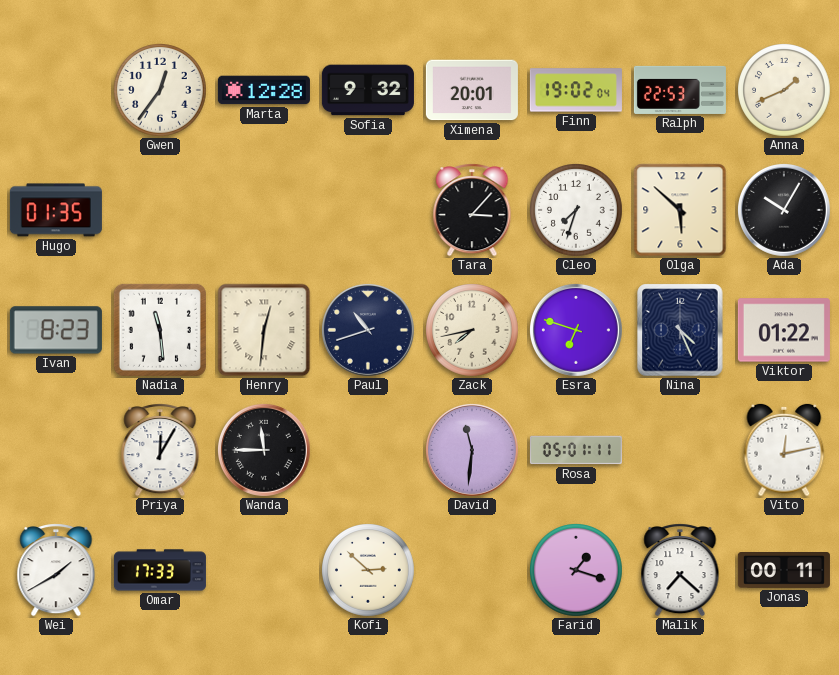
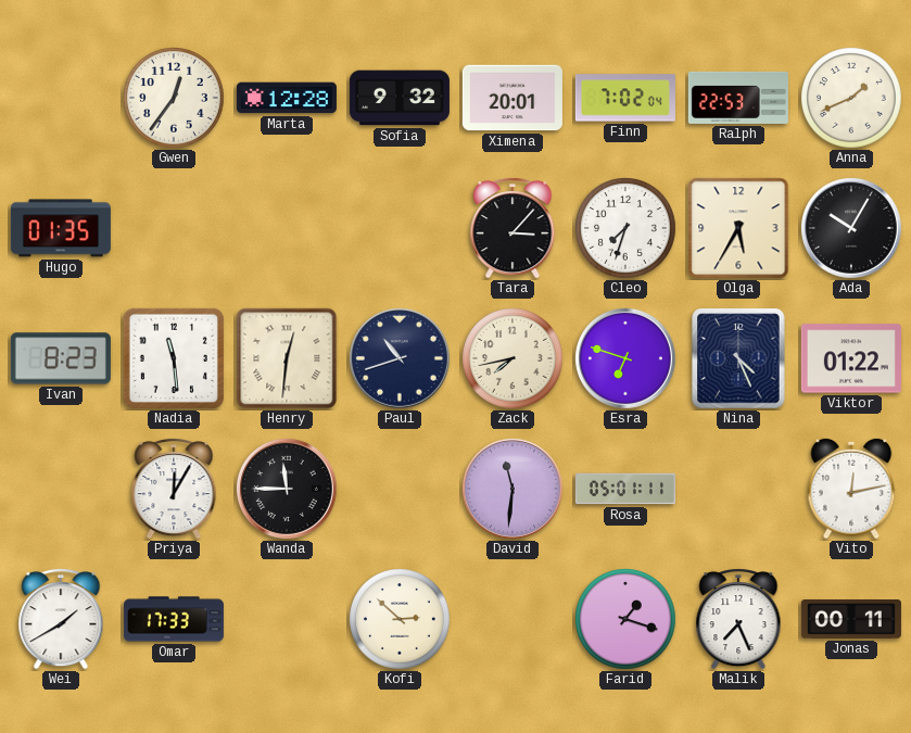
Finn: 19:02 -> 7:02
Olga: 5:52 -> 5:35
Malik: 7:22 -> 7:26
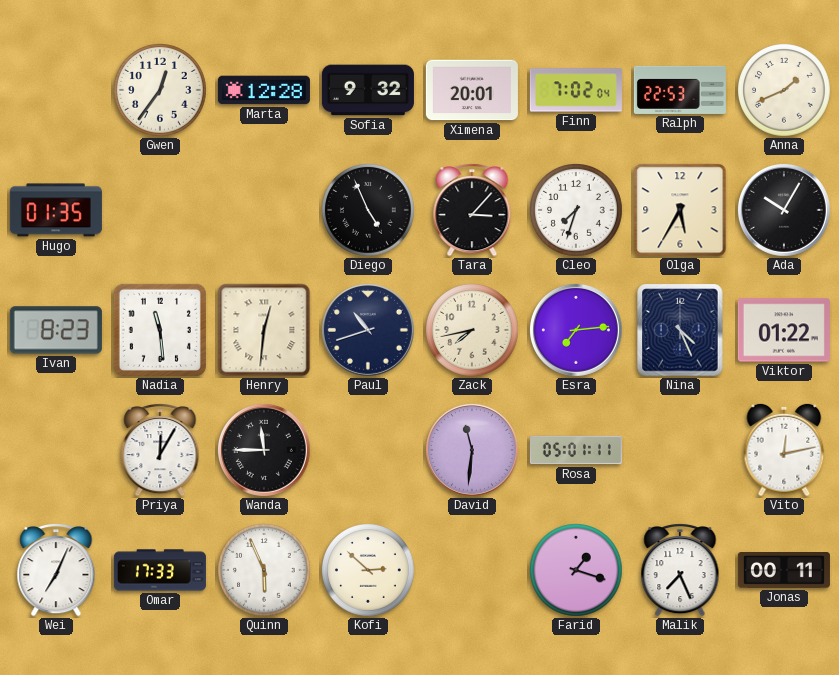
Diego: none -> 4:56
Esra: 6:48 -> 7:14
Wei: 1:40 -> 7:04
Quinn: none -> 5:56
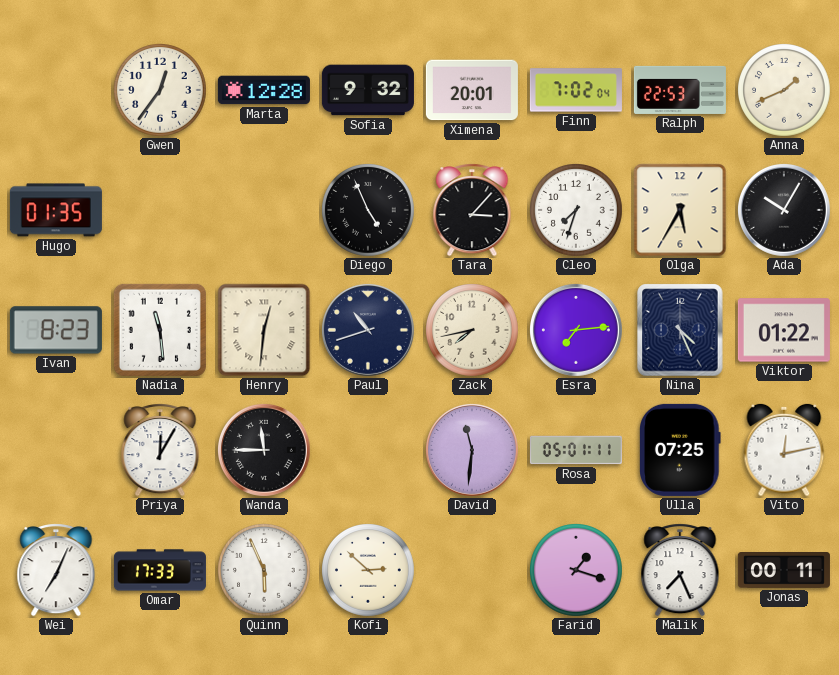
Ulla: none -> 07:25
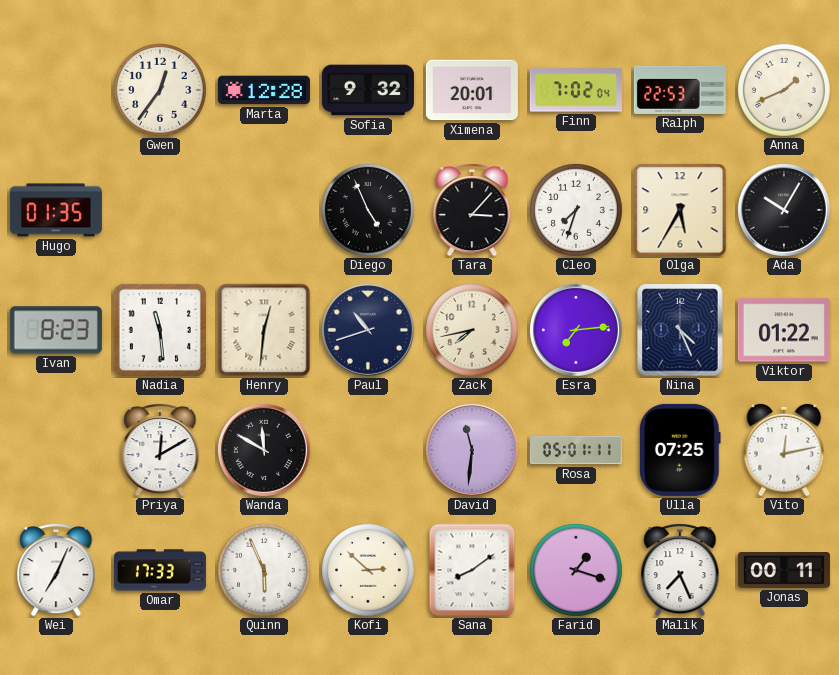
Priya: 12:05 -> 12:10
Wanda: 11:45 -> 11:50
Sana: none -> 8:09
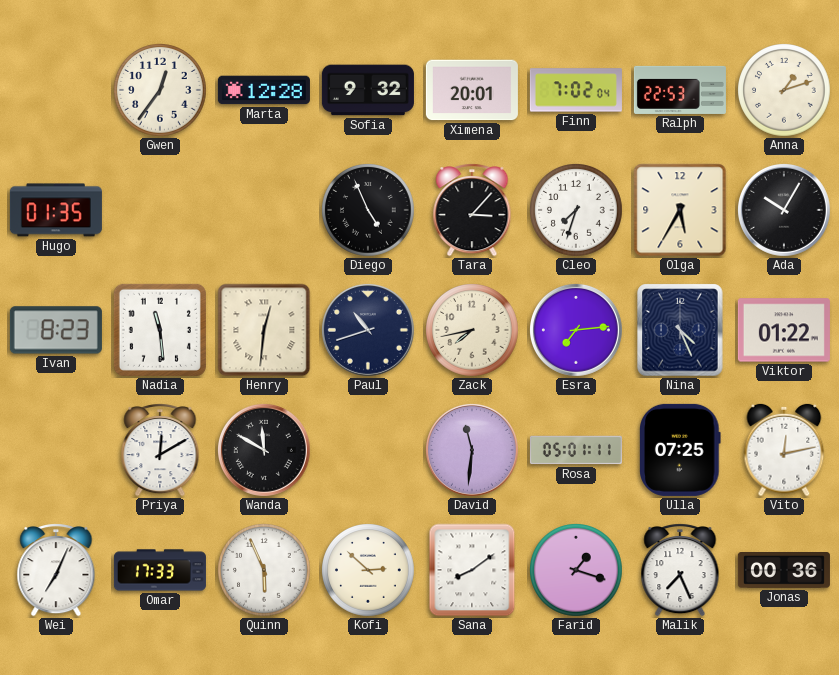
Anna: 1:41 -> 1:12
Jonas: 00:11 -> 00:36
